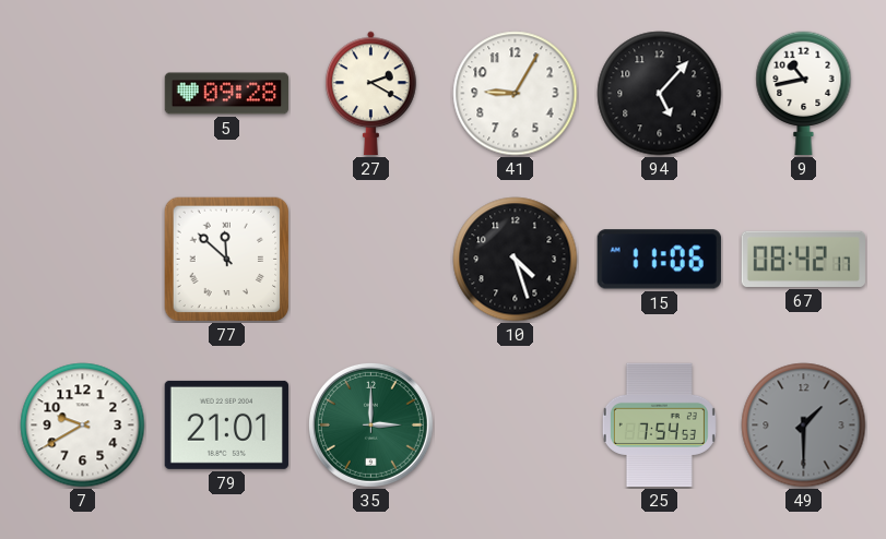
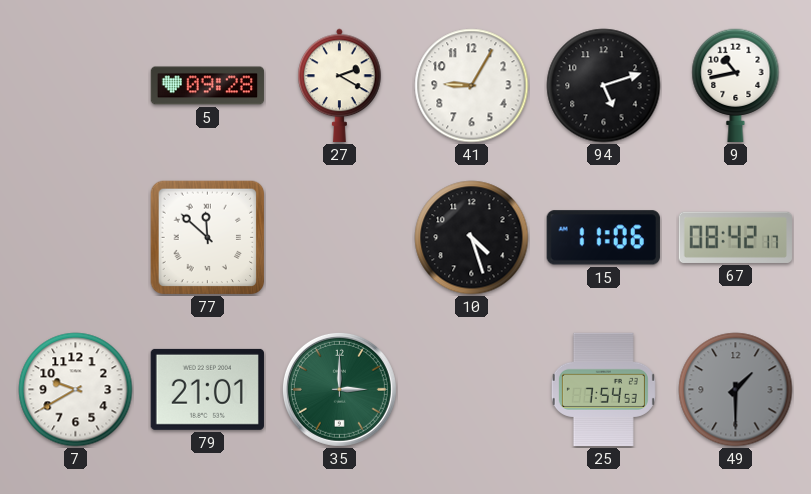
94: 5:07 -> 5:12
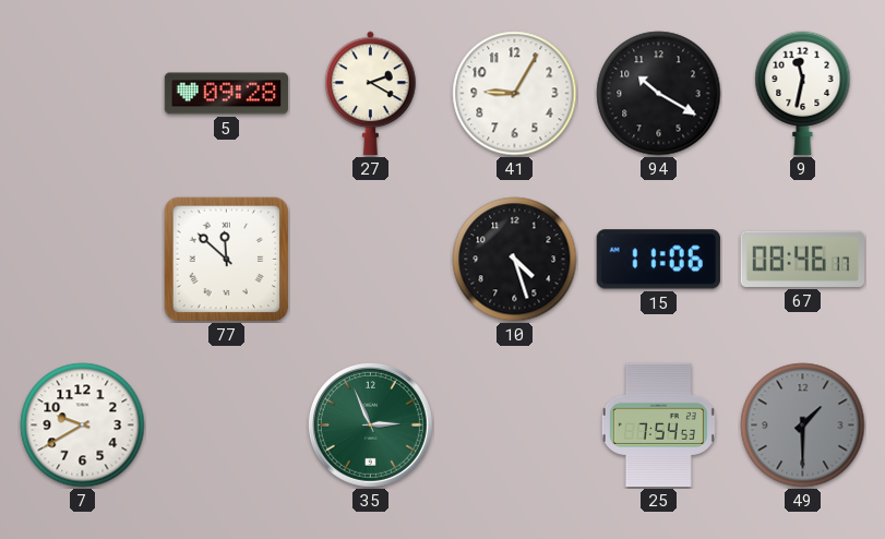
94: 5:12 -> 10:20
9: 10:43 -> 11:32
67: 08:42 -> 08:46
79: 21:01 -> none
35: 3:00 -> 2:56
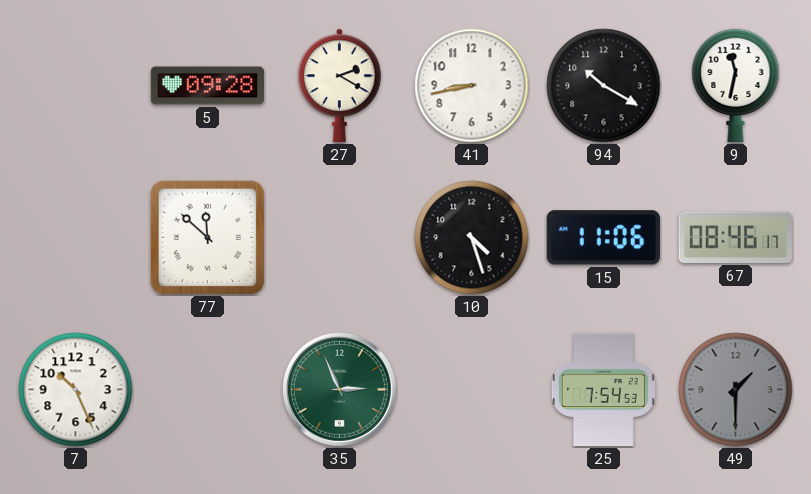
41: 9:05 -> 8:43
7: 9:40 -> 10:26
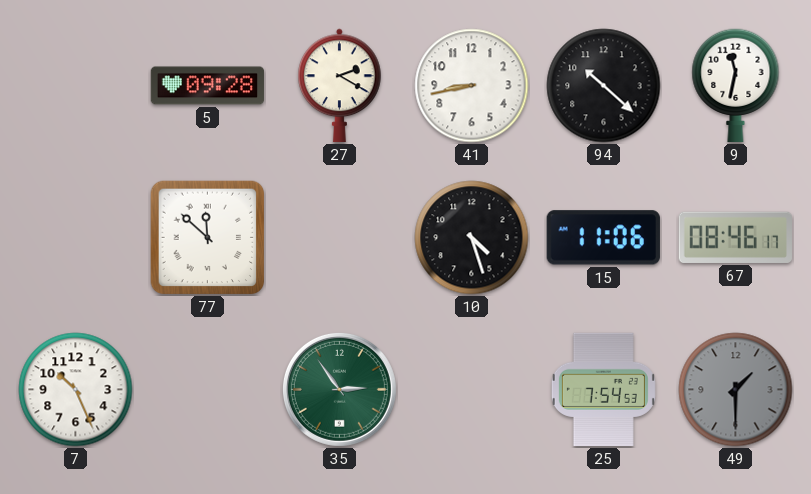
94: 10:20 -> 10:22
35: 2:56 -> 2:54
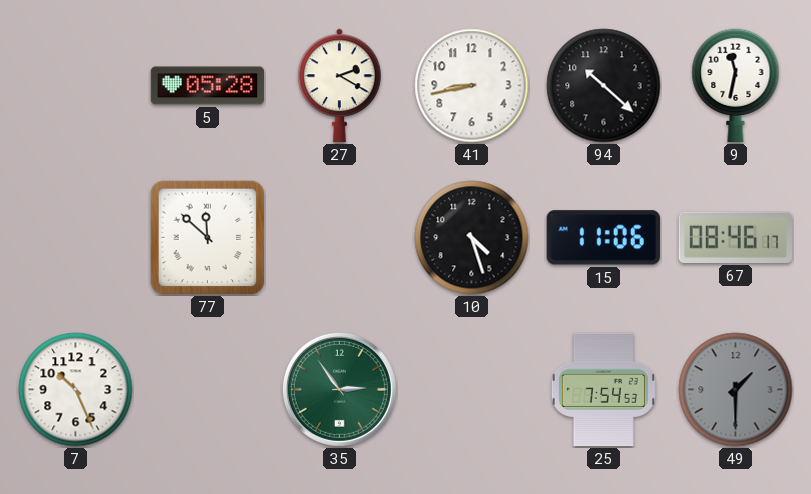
5: 09:28 -> 05:28
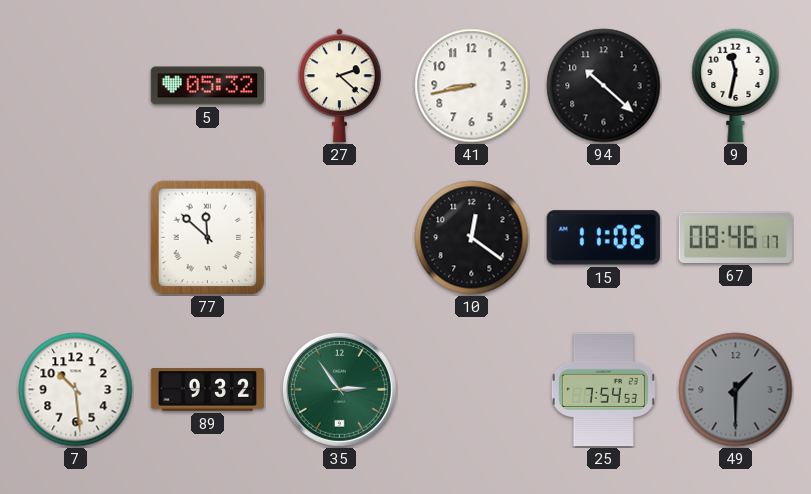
5: 05:28 -> 05:32
27: 2:20 -> 2:22
10: 4:27 -> 12:21
7: 10:26 -> 10:29
89: none -> 9:32
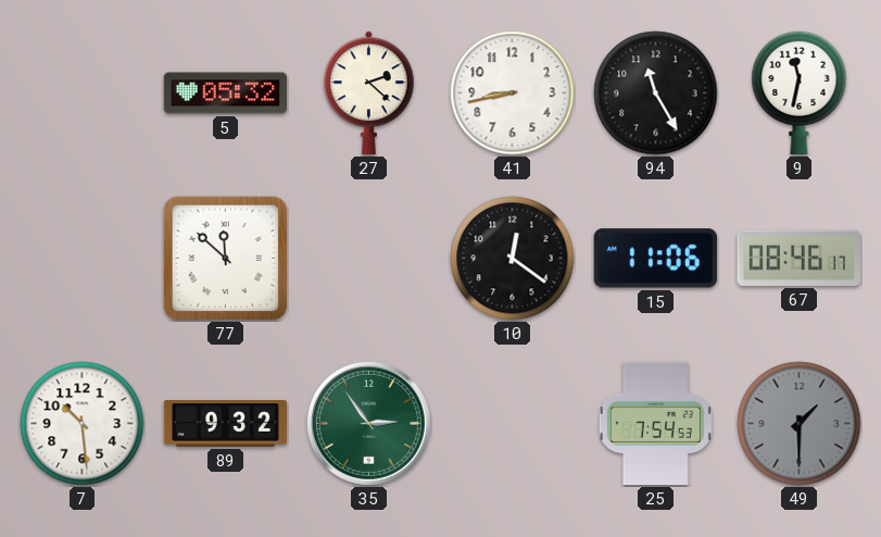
94: 10:22 -> 11:25
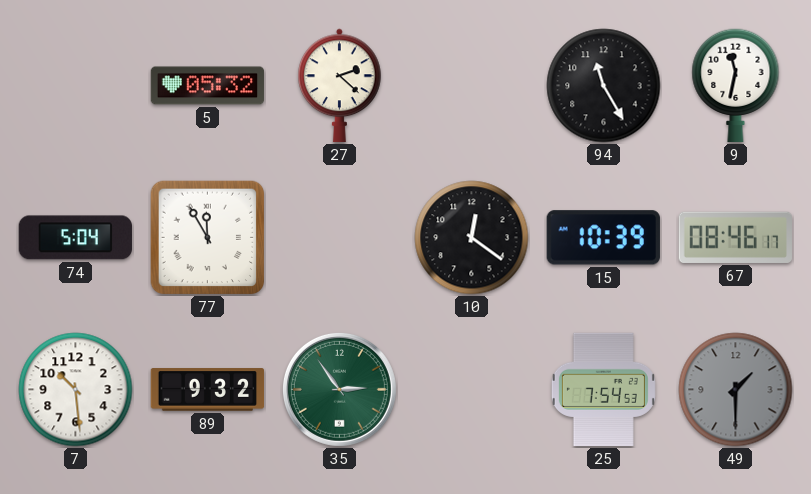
41: 8:43 -> none
74: none -> 5:04
77: 11:52 -> 11:55
15: 11:06 -> 10:39
